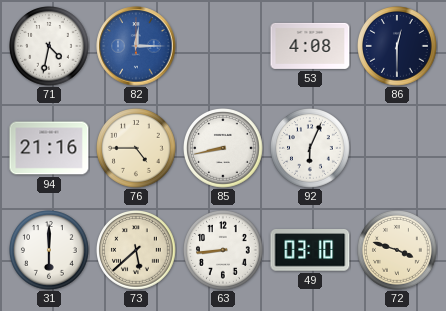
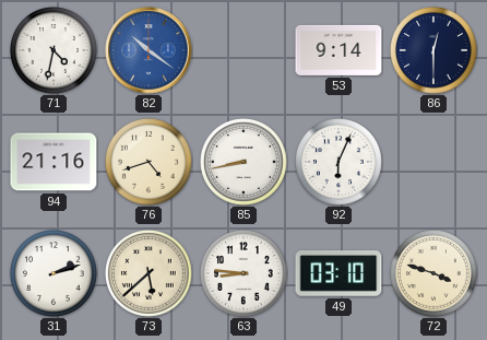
82: 12:15 -> 10:21
53: 4:08 -> 9:14
76: 4:45 -> 4:42
31: 6:00 -> 2:12
63: 8:44 -> 8:46
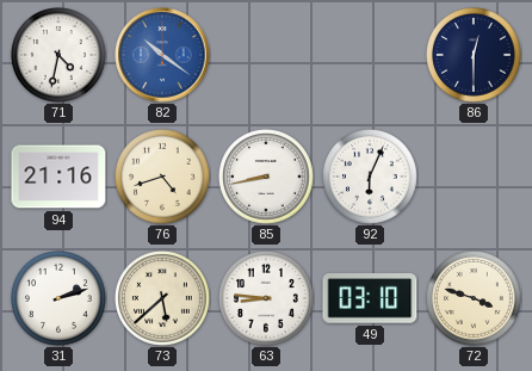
53: 9:14 -> none
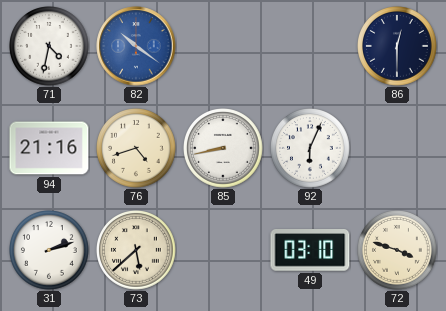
63: 8:46 -> none
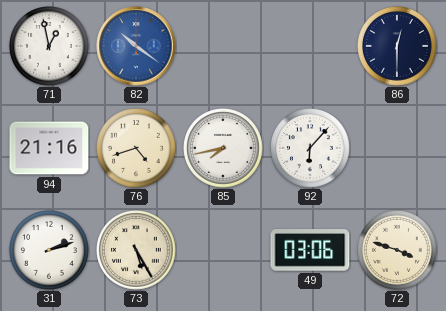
71: 4:32 -> 12:58
85: 8:43 -> 7:43
92: 6:04 -> 6:07
73: 5:38 -> 5:25
49: 03:10 -> 03:06
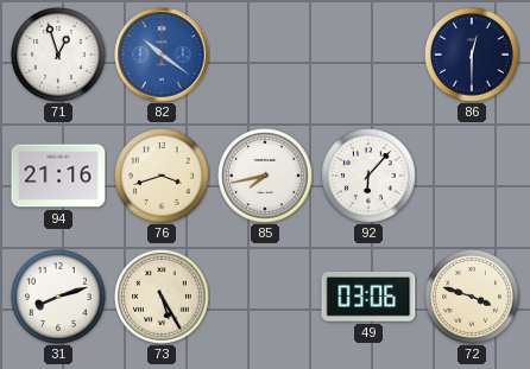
71: 12:58 -> 12:57
76: 4:42 -> 3:42
31: 2:12 -> 8:12
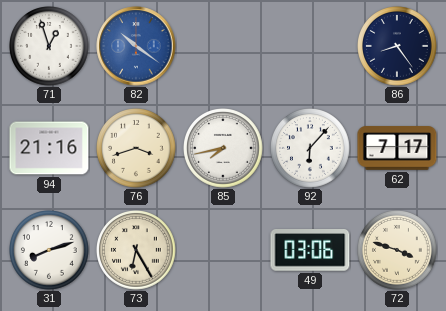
86: 12:30 -> 8:24
62: none -> 7:17
73: 5:25 -> 6:25
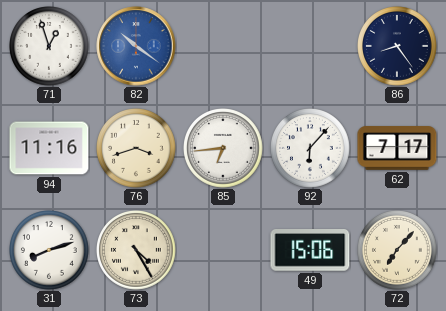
94: 21:16 -> 11:16
85: 7:43 -> 6:44
73: 6:25 -> 4:25
49: 03:06 -> 15:06
72: 3:48 -> 7:07
